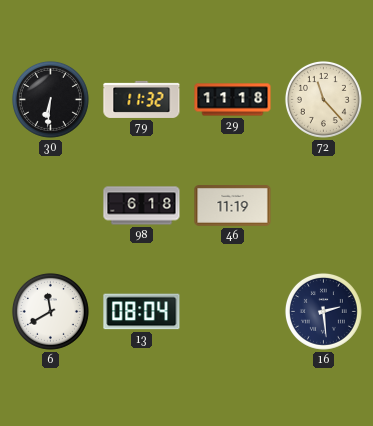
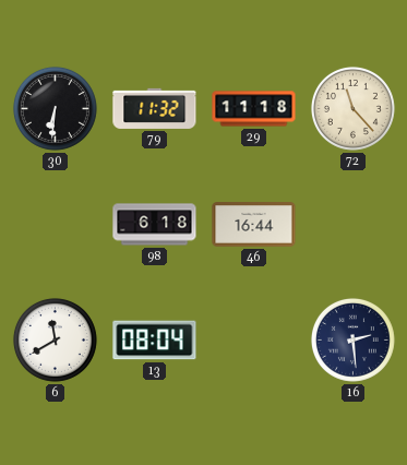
46: 11:19 -> 16:44
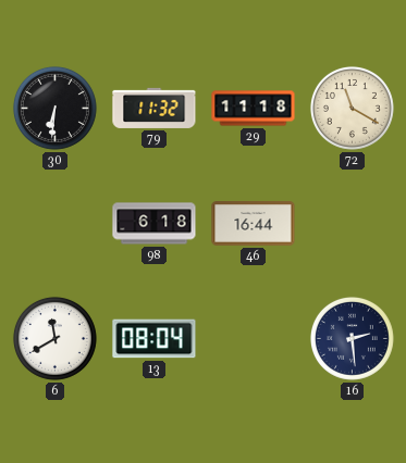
72: 11:23 -> 11:20
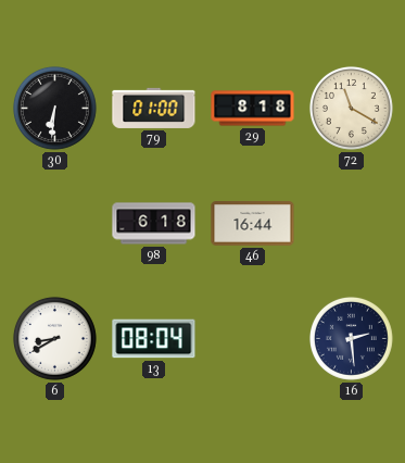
79: 11:32 -> 01:00
29: 11:18 -> 8:18
6: 11:40 -> 8:40
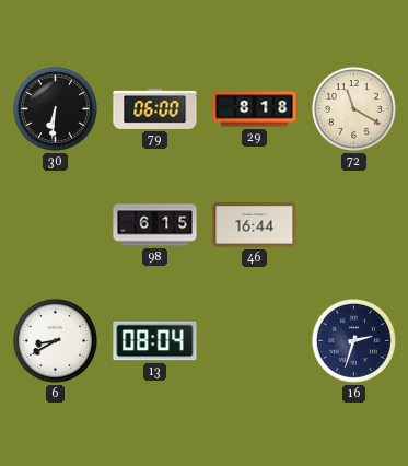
79: 01:00 -> 06:00
98: 6:18 -> 6:15
16: 2:29 -> 2:33
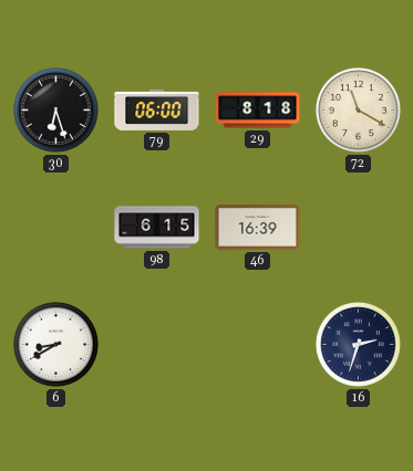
30: 6:31 -> 6:27
46: 16:44 -> 16:39
13: 08:04 -> none
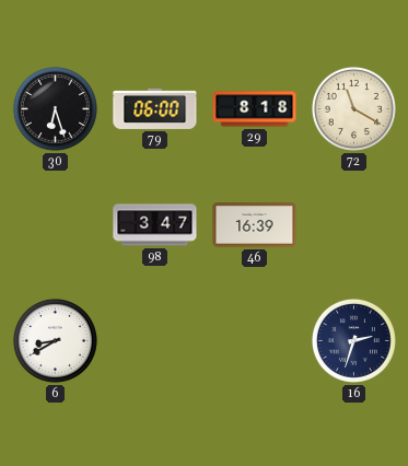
98: 6:15 -> 3:47
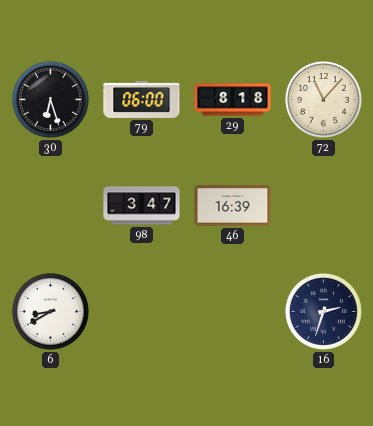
72: 11:20 -> 11:07
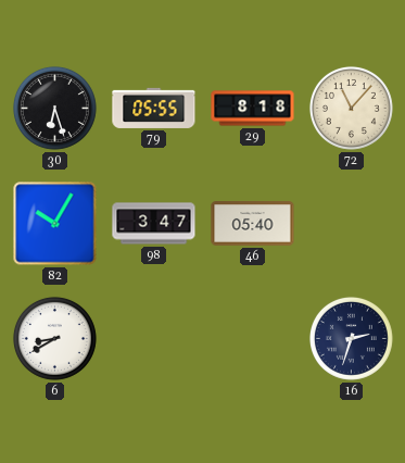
79: 06:00 -> 05:55
82: none -> 10:05
46: 16:39 -> 05:40
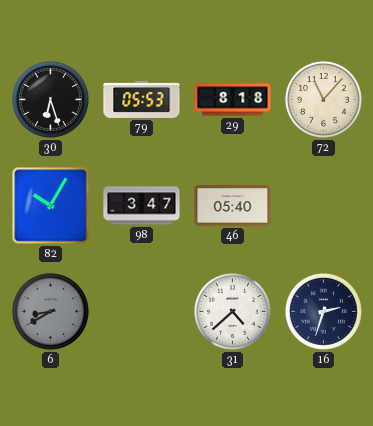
79: 05:55 -> 05:53
6 dial: white -> grey
31: none -> 4:38
